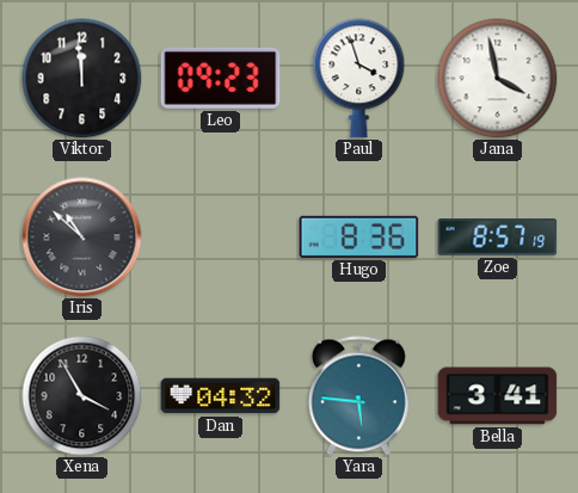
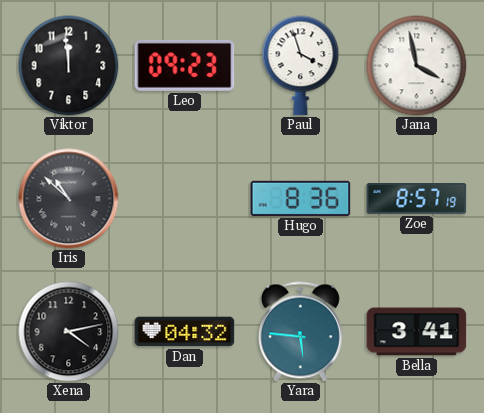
Xena: 3:55 -> 4:13
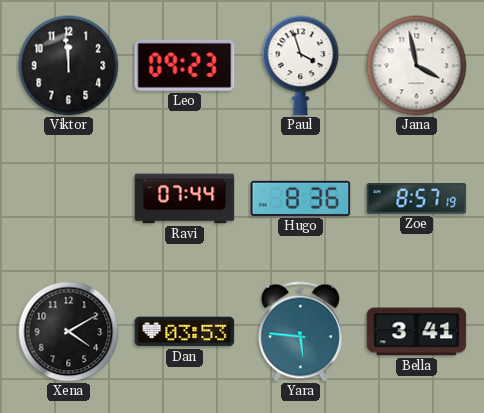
Iris: 10:52 -> none
Ravi: none -> 07:44
Xena: 4:13 -> 4:10
Dan: 04:32 -> 03:53
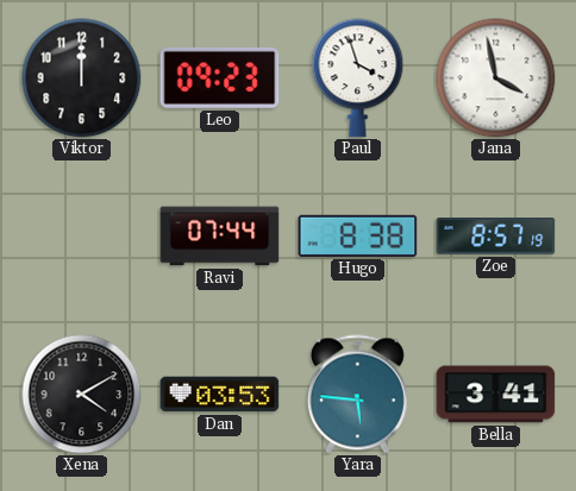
Viktor: 11:59 -> 12:00
Hugo: 8:36 -> 8:38
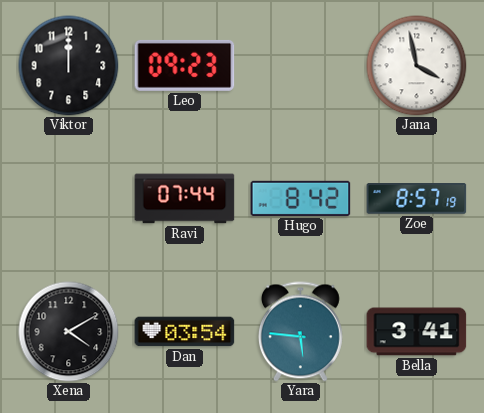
Paul: 3:57 -> none
Hugo: 8:38 -> 8:42
Dan: 03:53 -> 03:54
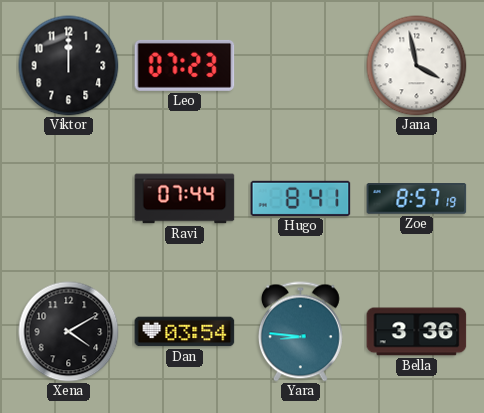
Leo: 09:23 -> 07:23
Hugo: 8:42 -> 8:41
Yara: 5:46 -> 8:46
Bella: 3:41 -> 3:36
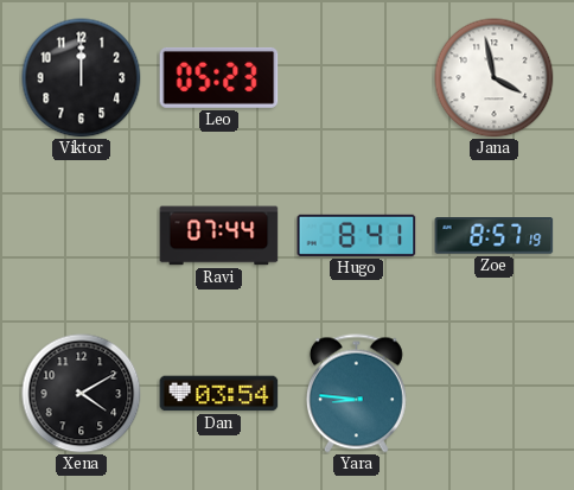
Leo: 07:23 -> 05:23
Bella: 3:36 -> none
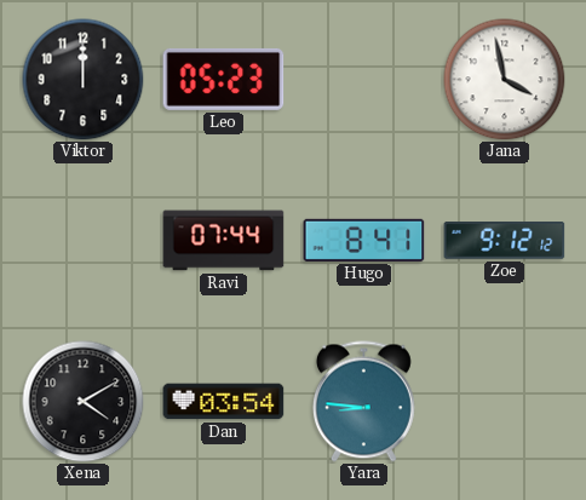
Zoe: 8:57 -> 9:12
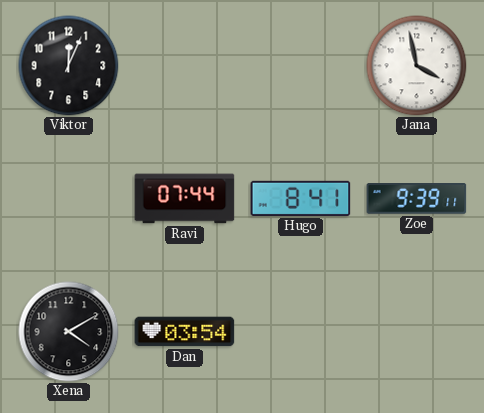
Viktor: 12:00 -> 12:04
Leo: 05:23 -> none
Zoe: 9:12 -> 9:39
Yara: 8:46 -> none
